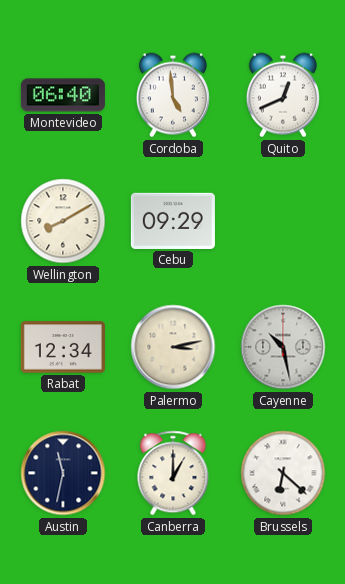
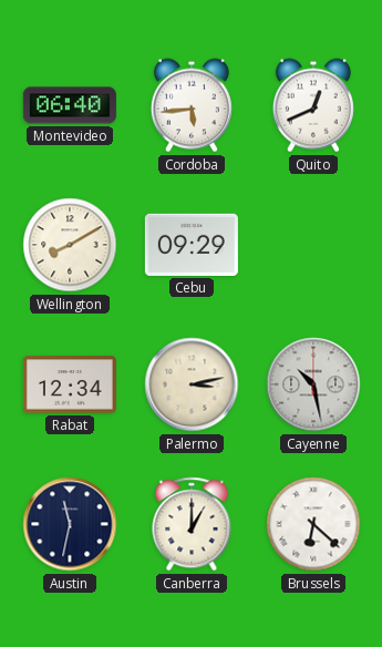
Cordoba: 4:59 -> 5:44
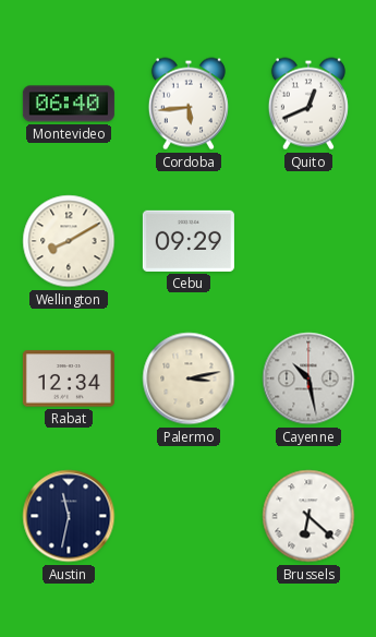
Canberra: 1:00 -> none
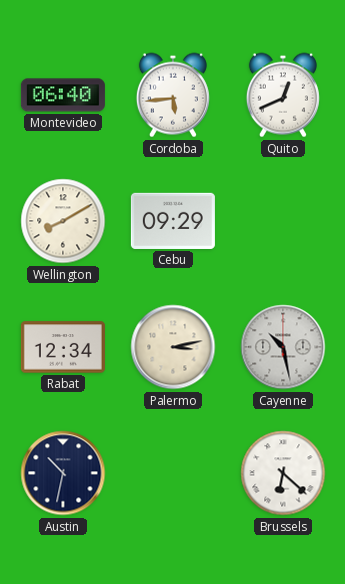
Austin: 11:32 -> 10:32
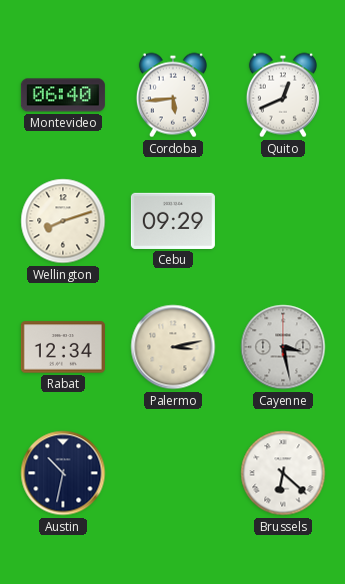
Wellington: 8:10 -> 8:12
Cayenne: 10:28 -> 3:28
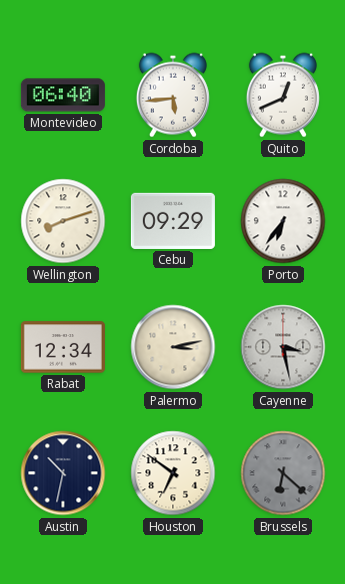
Porto: none -> 6:36
Houston: none -> 6:51
Brussels dial: white -> grey
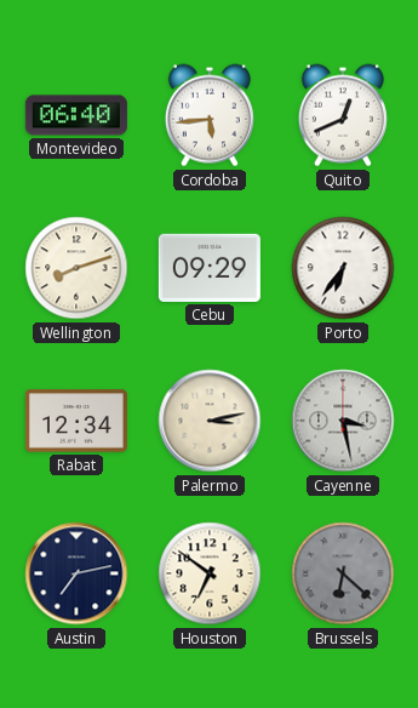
Austin: 10:32 -> 7:13
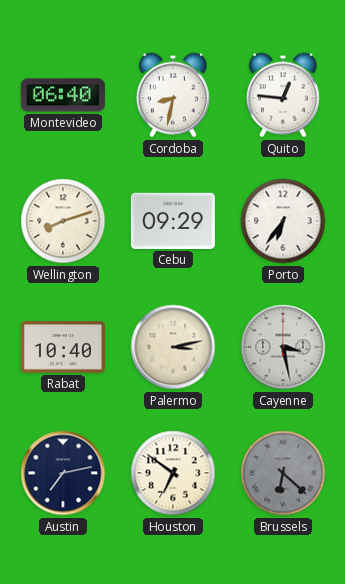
Cordoba: 5:44 -> 8:32
Quito: 12:41 -> 12:46
Rabat: 12:34 -> 10:40
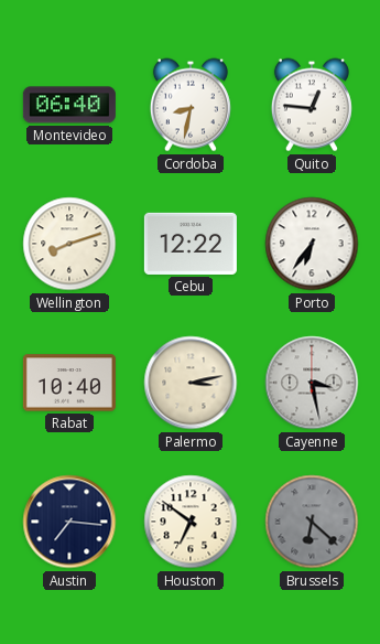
Cebu: 09:29 -> 12:22
Austin: 7:13 -> 7:16
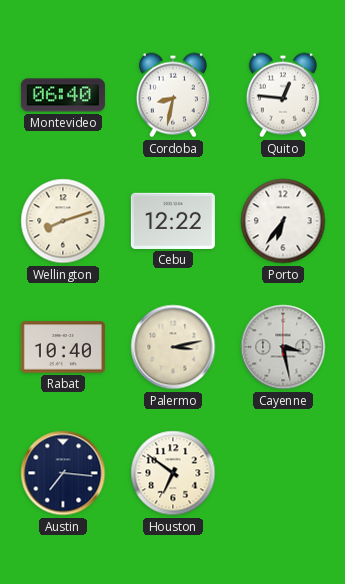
Brussels: 6:22 -> none
